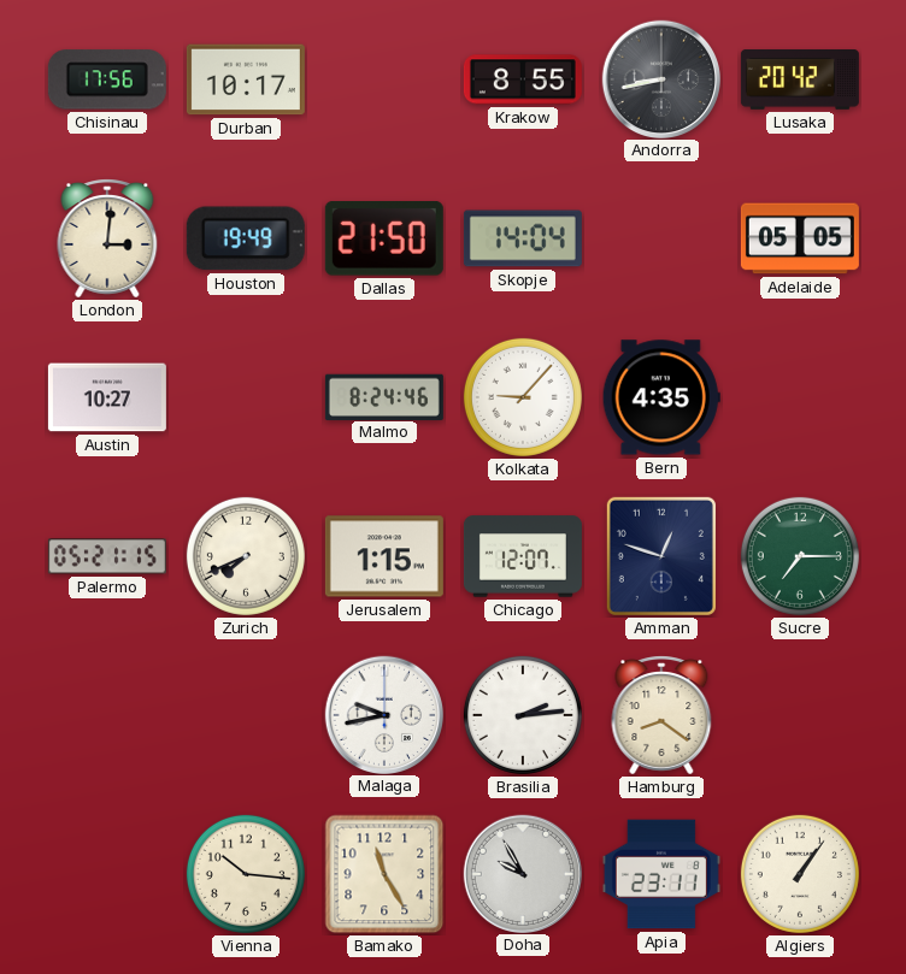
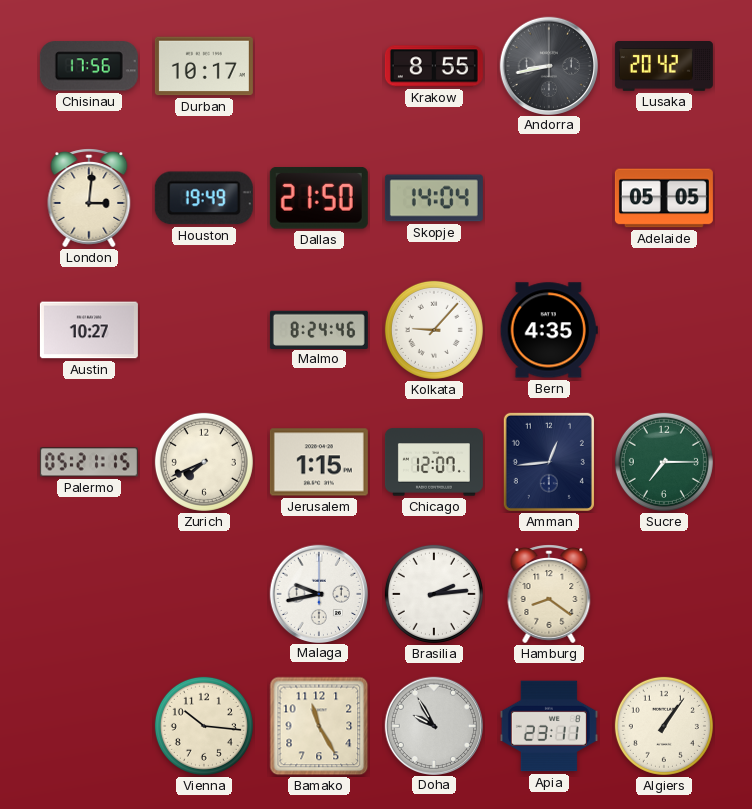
Amman: 12:48 -> 12:44
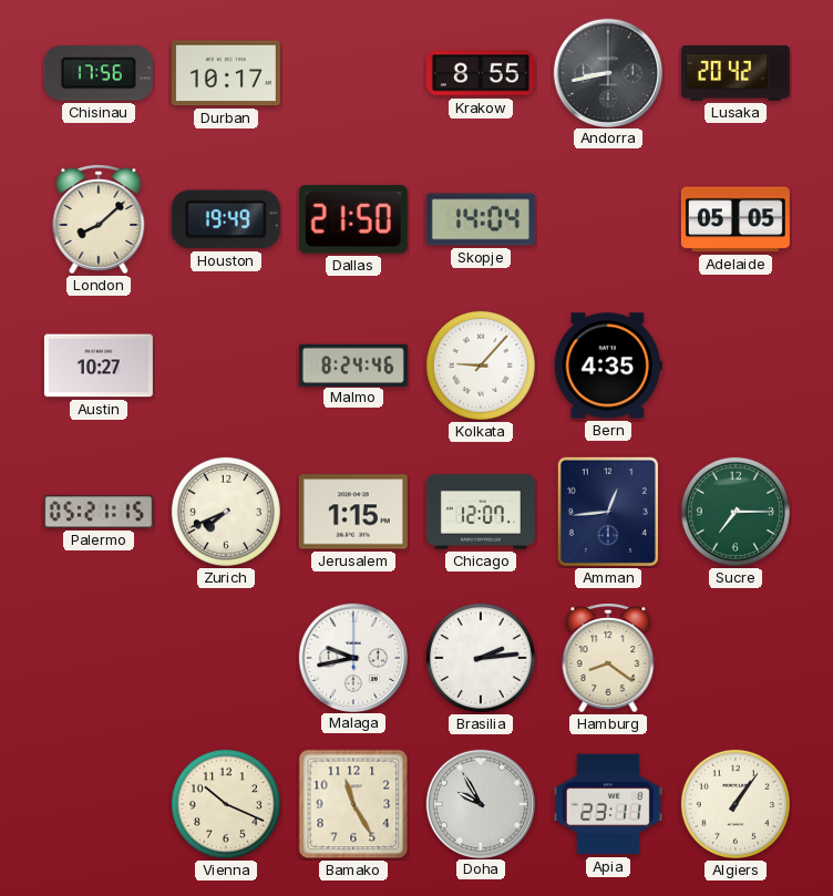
London: 3:01 -> 8:08
Vienna: 10:16 -> 10:19
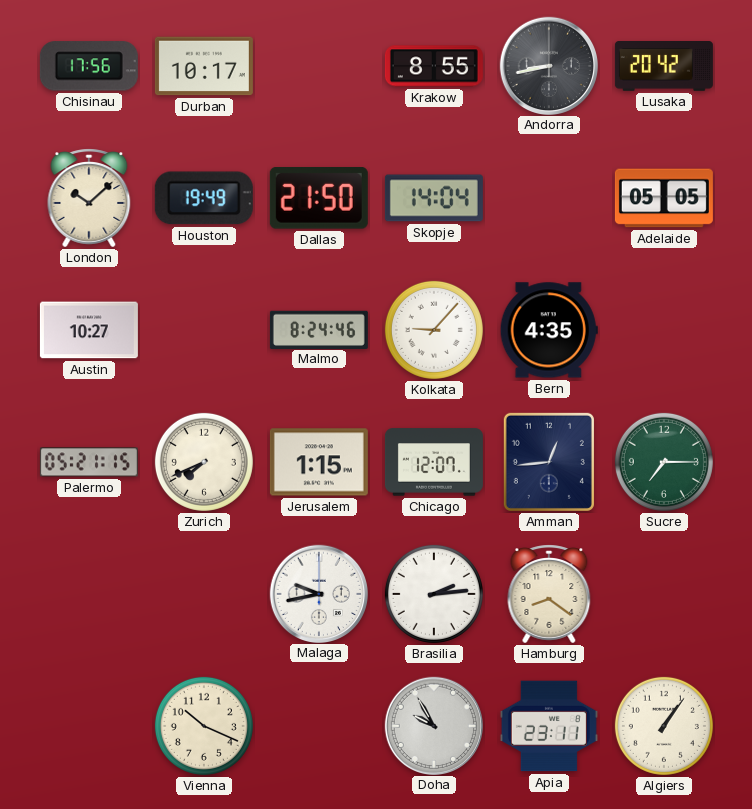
London: 8:08 -> 10:08
Bamako: 11:25 -> none
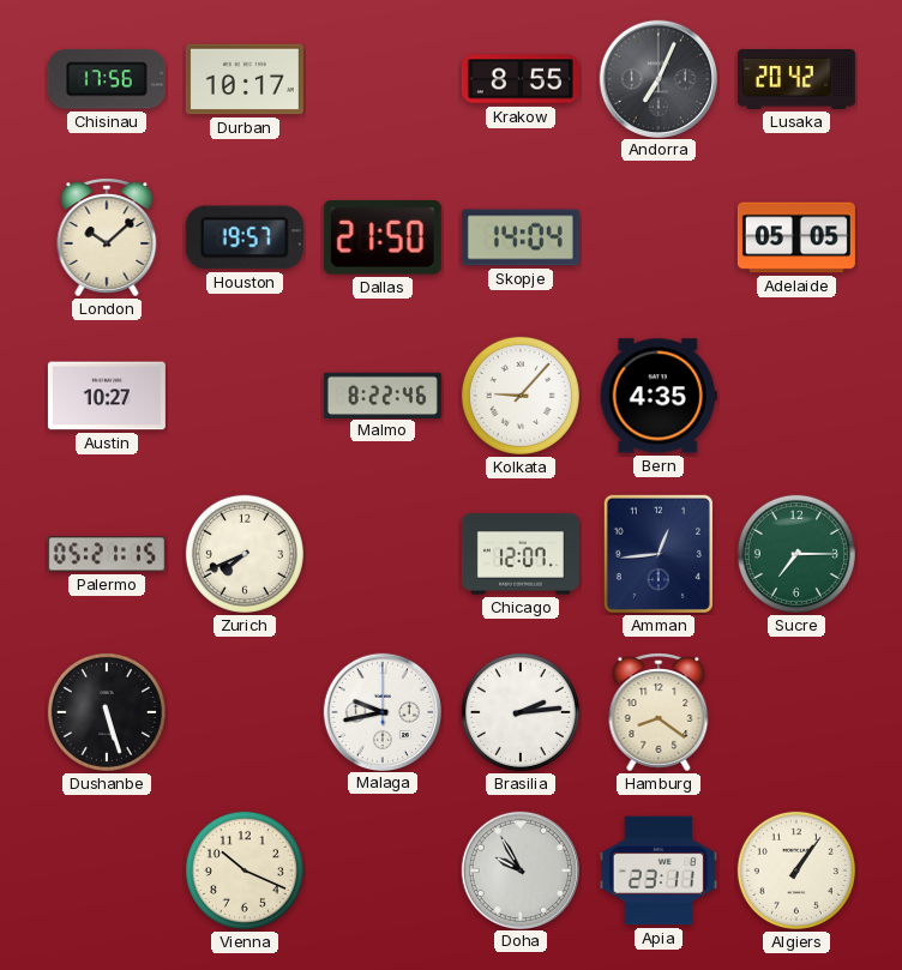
Andorra: 8:43 -> 7:04
Houston: 19:49 -> 19:57
Malmo: 8:24 -> 8:22
Jerusalem: 1:15 -> none
Dushanbe: none -> 5:27
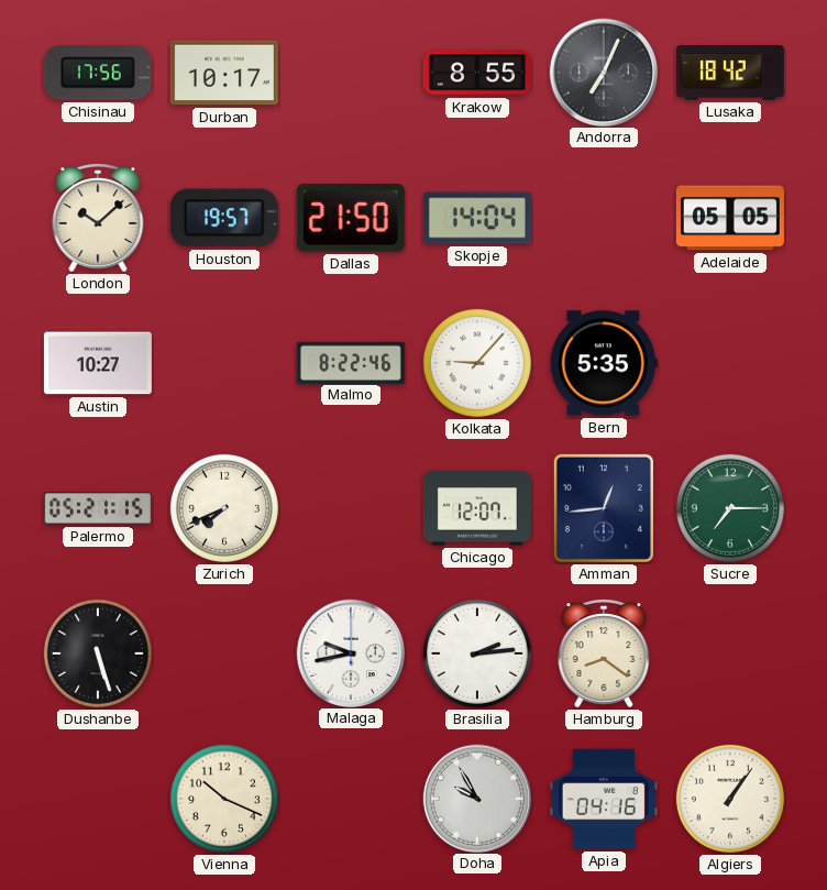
Lusaka: 20:42 -> 18:42
Bern: 4:35 -> 5:35
Apia: 23:11 -> 04:16
